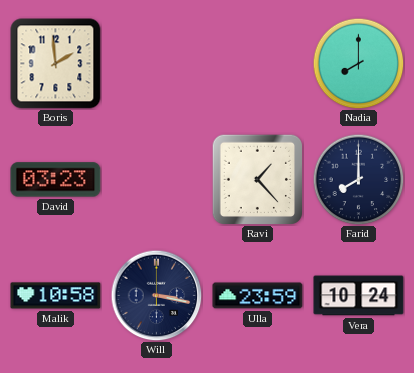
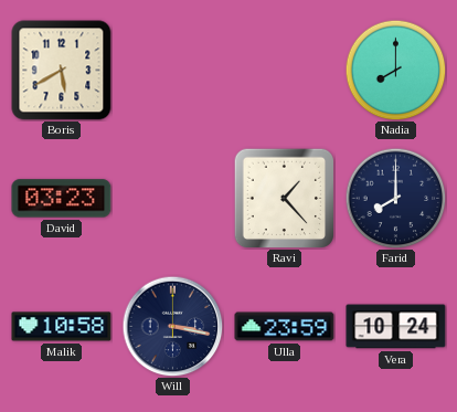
Boris: 1:59 -> 5:40
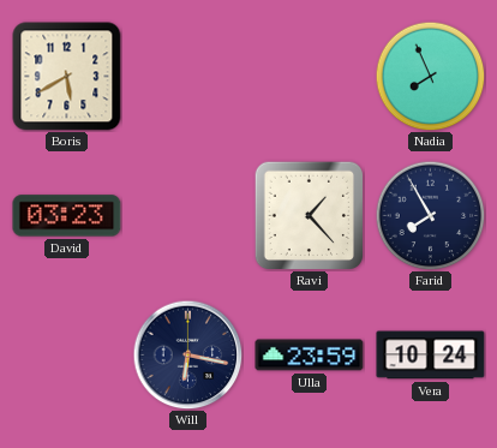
Nadia: 8:00 -> 7:56
Farid: 8:00 -> 7:55
Malik: 10:58 -> none
Will: 3:17 -> 6:17
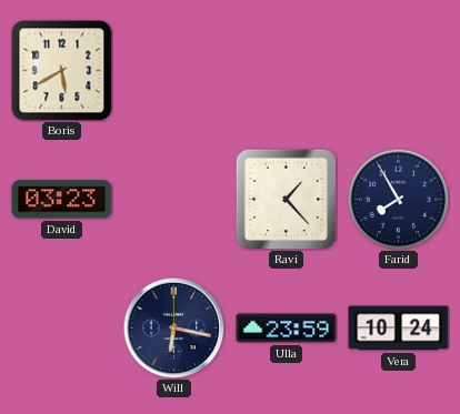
Nadia: 7:56 -> none
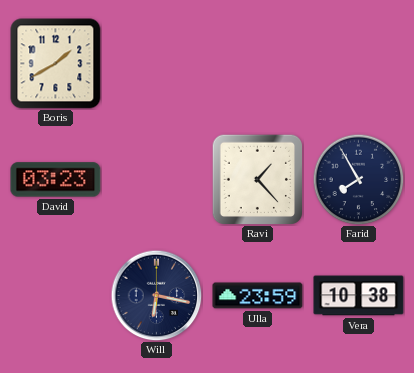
Boris: 5:40 -> 1:40
Vera: 10:24 -> 10:38
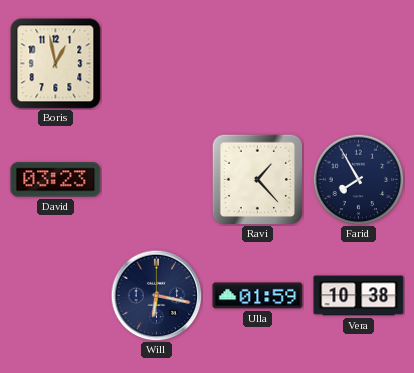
Boris: 1:40 -> 12:58
Ulla: 23:59 -> 01:59
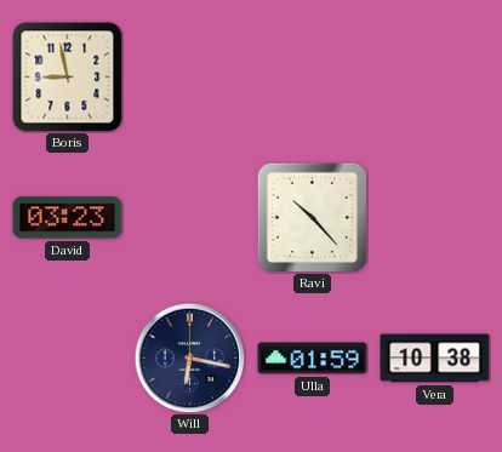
Boris: 12:58 -> 8:58
Ravi: 1:23 -> 10:23
Farid: 7:55 -> none
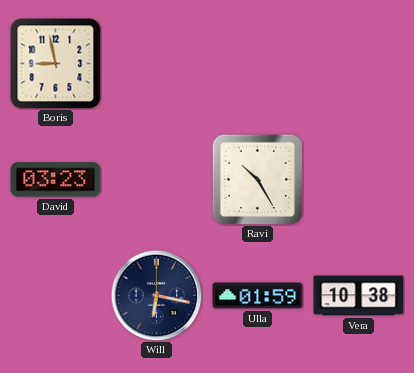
Ravi: 10:23 -> 10:25
